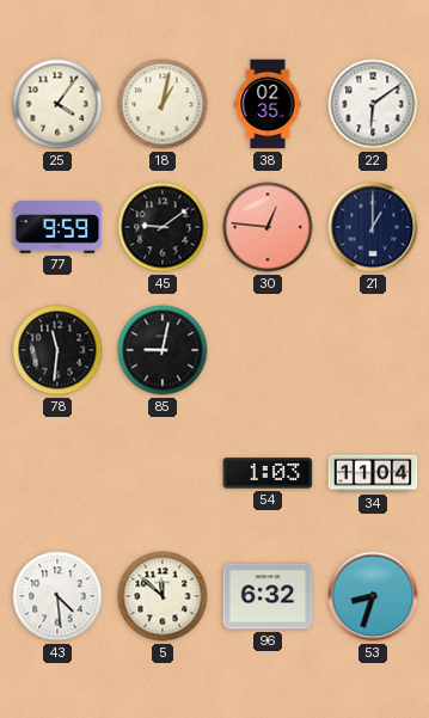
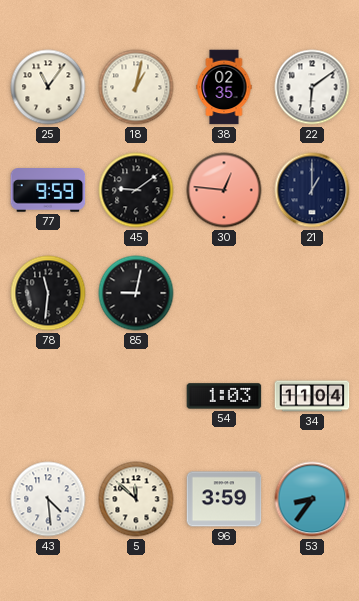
25: 4:06 -> 11:06
96: 6:32 -> 3:59
53: 8:33 -> 8:36
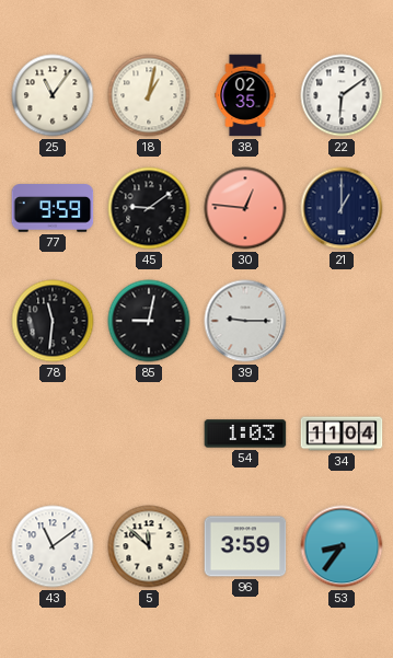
39: none -> 9:15
43: 4:29 -> 11:09
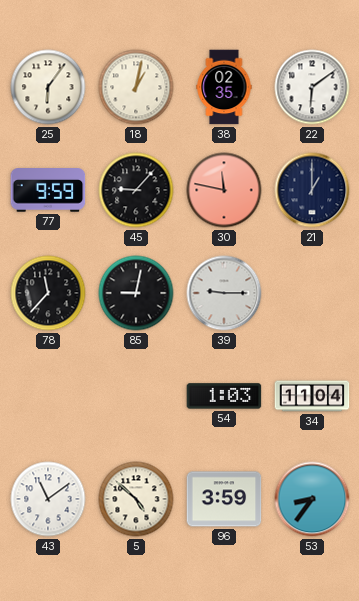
25: 11:06 -> 6:06
45: 9:09 -> 9:07
30: 12:46 -> 11:47
78: 11:31 -> 11:37
5: 11:52 -> 4:52
